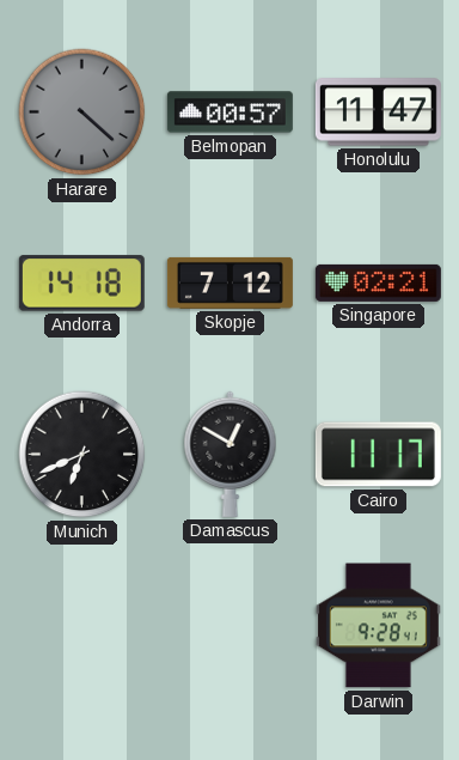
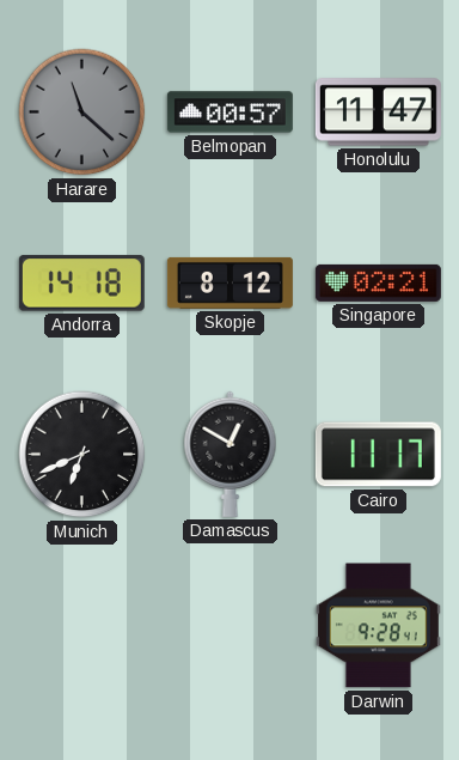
Harare: 4:22 -> 11:22
Skopje: 7:12 -> 8:12
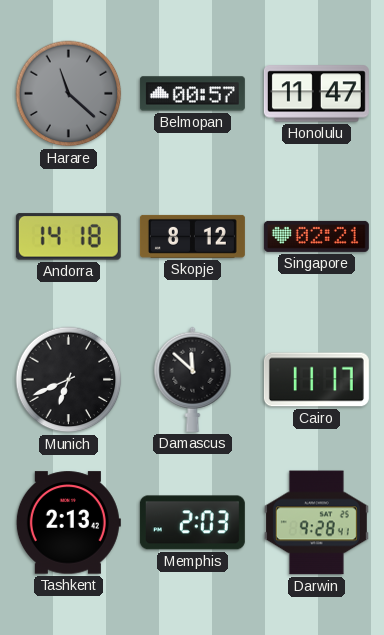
Damascus: 12:50 -> 11:52
Tashkent: none -> 2:13
Memphis: none -> 2:03
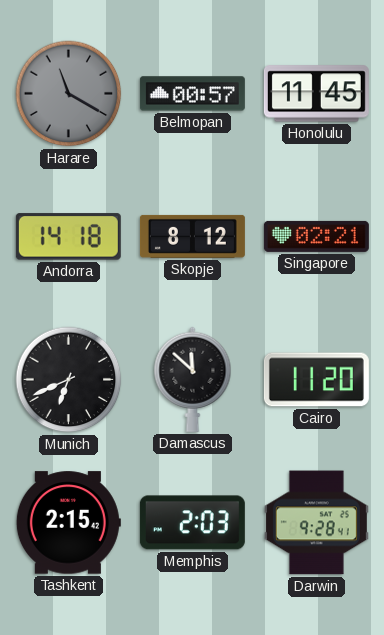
Harare: 11:22 -> 11:20
Honolulu: 11:47 -> 11:45
Cairo: 11:17 -> 11:20
Tashkent: 2:13 -> 2:15
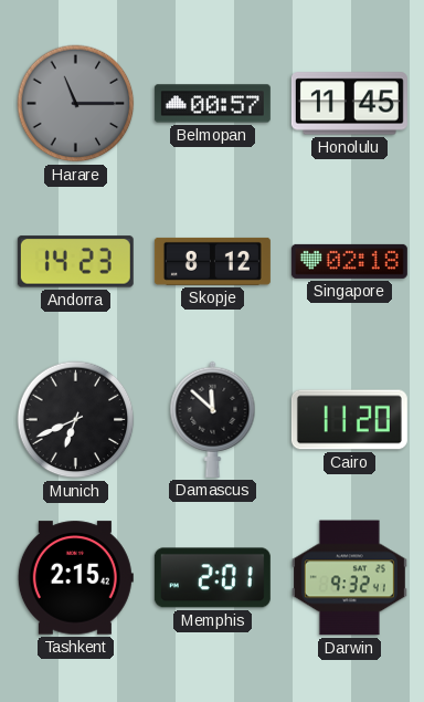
Harare: 11:20 -> 11:15
Andorra: 14:18 -> 14:23
Singapore: 02:21 -> 02:18
Memphis: 2:03 -> 2:01
Darwin: 9:28 -> 9:32
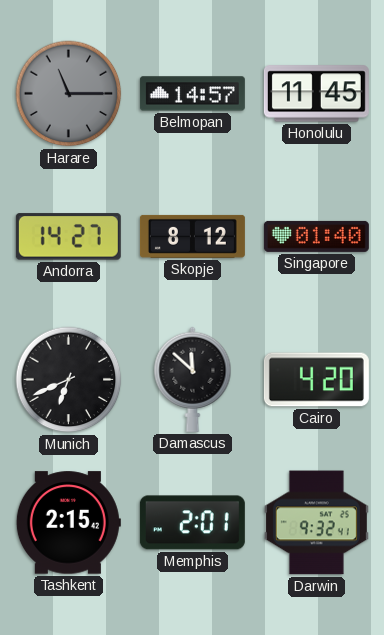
Belmopan: 00:57 -> 14:57
Andorra: 14:23 -> 14:27
Singapore: 02:18 -> 01:40
Cairo: 11:20 -> 4:20
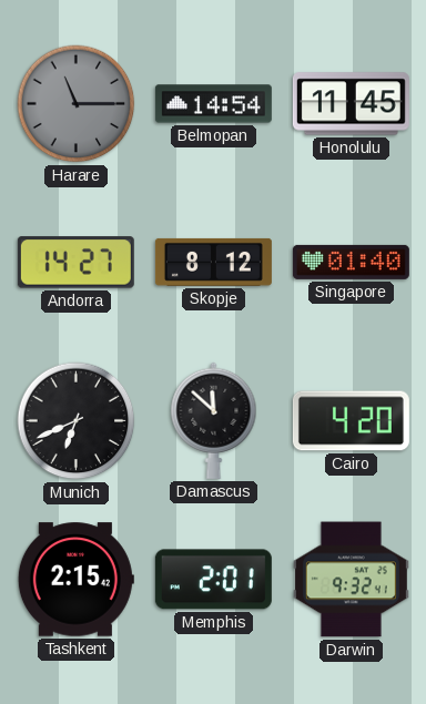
Belmopan: 14:57 -> 14:54
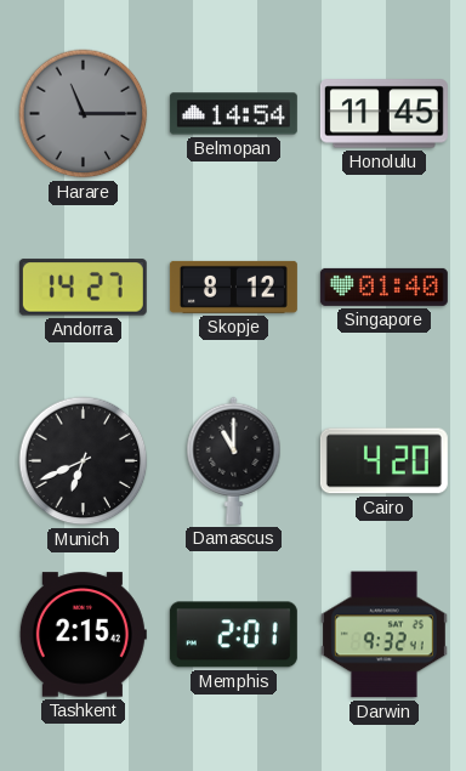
Damascus: 11:52 -> 11:00
